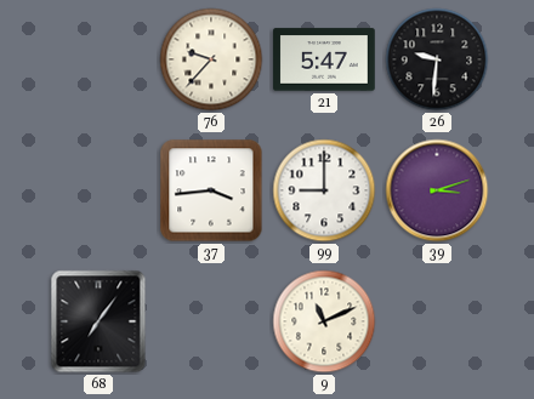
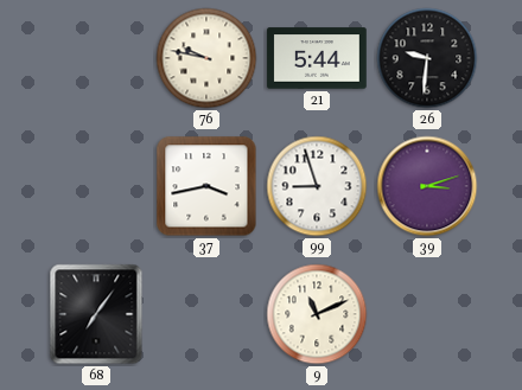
76: 9:37 -> 9:47
21: 5:47 -> 5:44
37: 3:44 -> 3:43
99: 9:00 -> 8:57
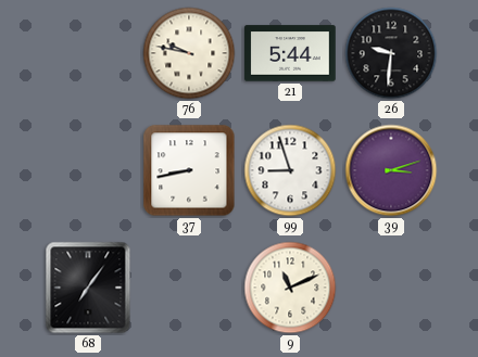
37: 3:43 -> 8:43
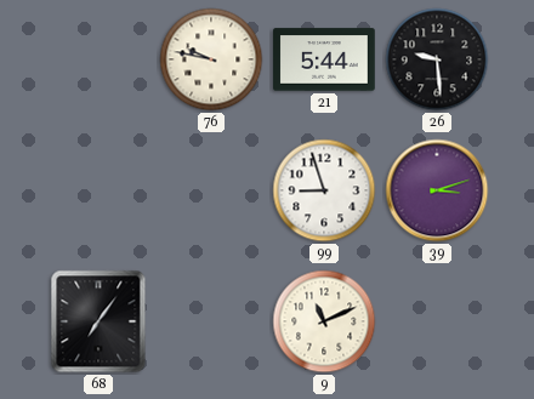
26: 9:31 -> 9:29
37: 8:43 -> none
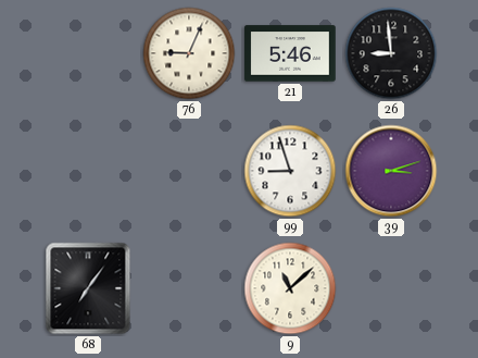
76: 9:47 -> 9:04
21: 5:44 -> 5:46
26: 9:29 -> 8:59
9: 11:11 -> 11:08
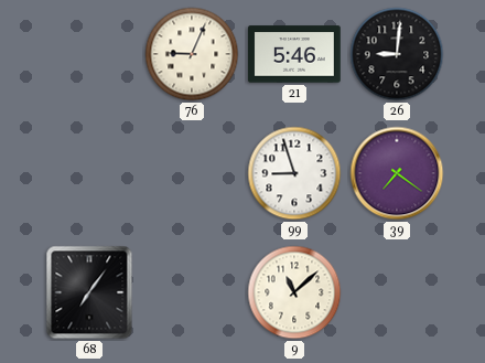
26: 8:59 -> 9:01
39: 3:12 -> 7:21
